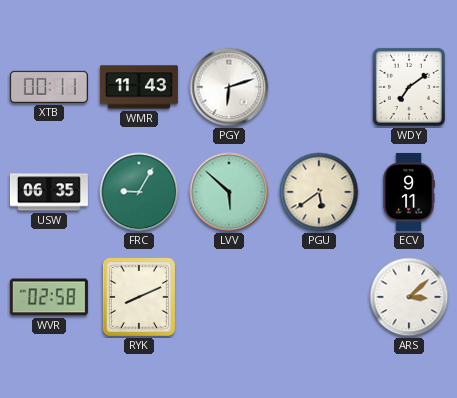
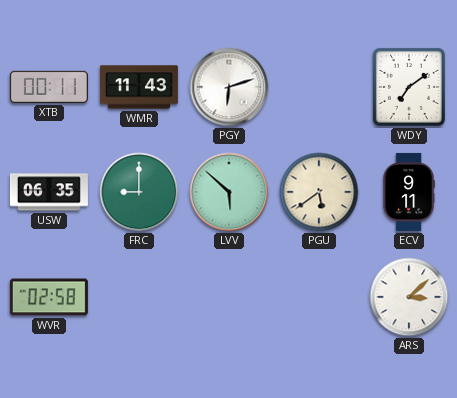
FRC: 9:05 -> 9:00
RYK: 8:11 -> none
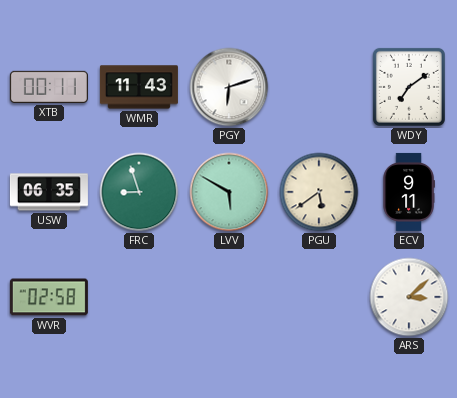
FRC: 9:00 -> 8:57
LVV: 5:52 -> 5:50
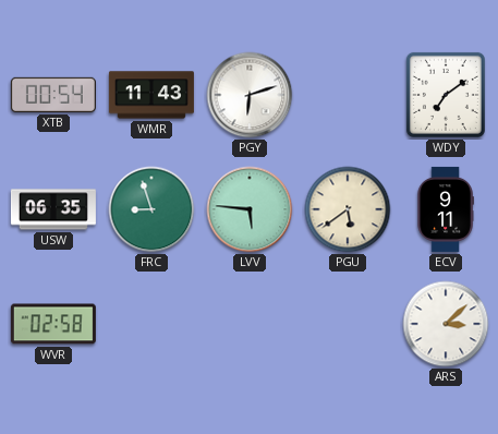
XTB: 00:11 -> 00:54
LVV: 5:50 -> 5:46
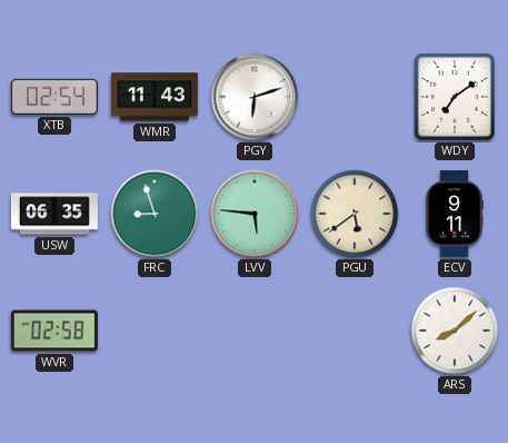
XTB: 00:54 -> 02:54
ARS: 3:08 -> 8:08
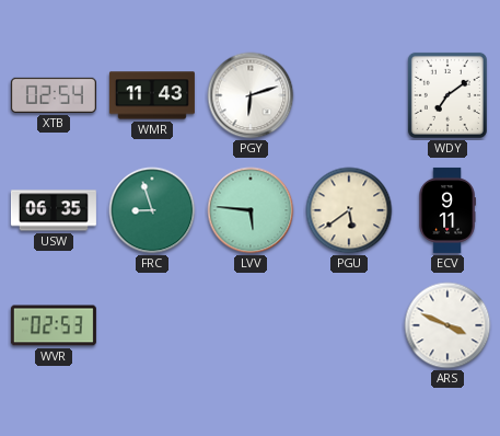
WVR: 02:58 -> 02:53
ARS: 8:08 -> 3:49
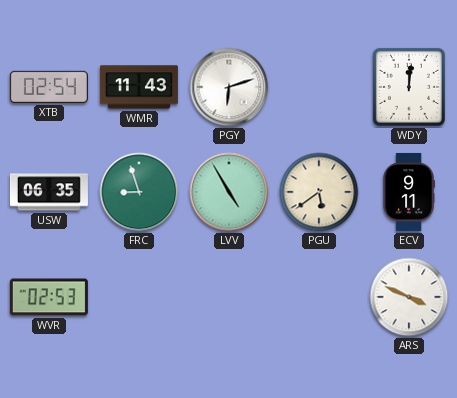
WDY: 7:09 -> 12:01
LVV: 5:46 -> 4:55
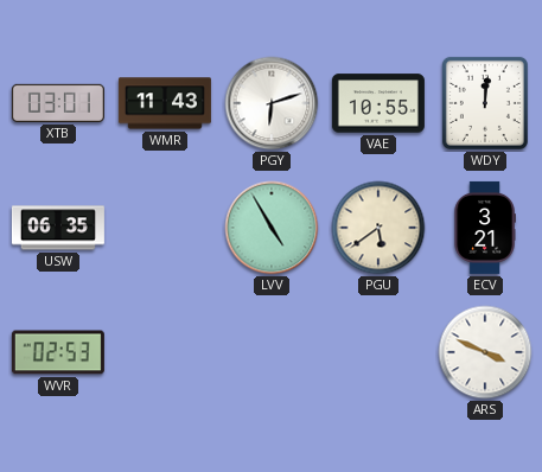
XTB: 02:54 -> 03:01
VAE: none -> 10:55
FRC: 8:57 -> none
ECV: 9:11 -> 3:21
